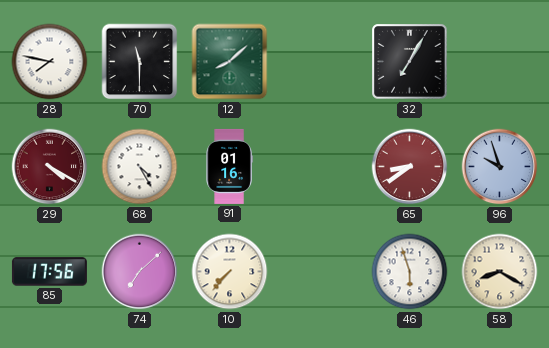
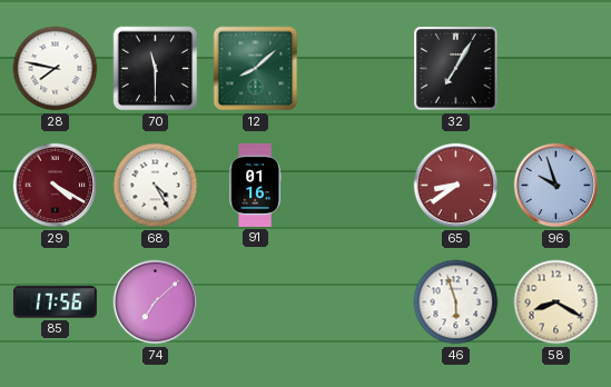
10: 7:37 -> none
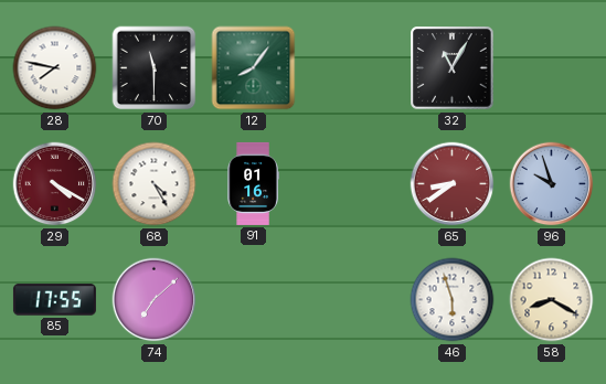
12: 8:08 -> 8:06
32: 7:05 -> 11:05
85: 17:56 -> 17:55
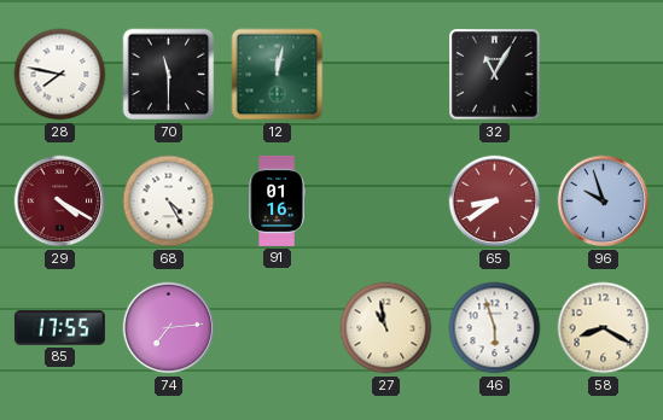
12: 8:06 -> 12:02
74: 7:08 -> 7:14
27: none -> 10:58
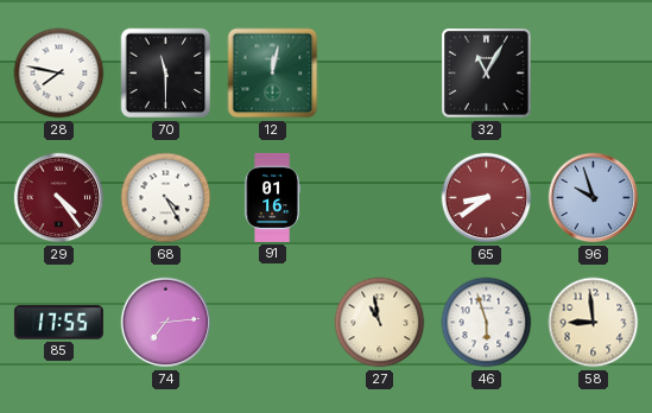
29: 4:20 -> 4:24
58: 8:20 -> 8:59
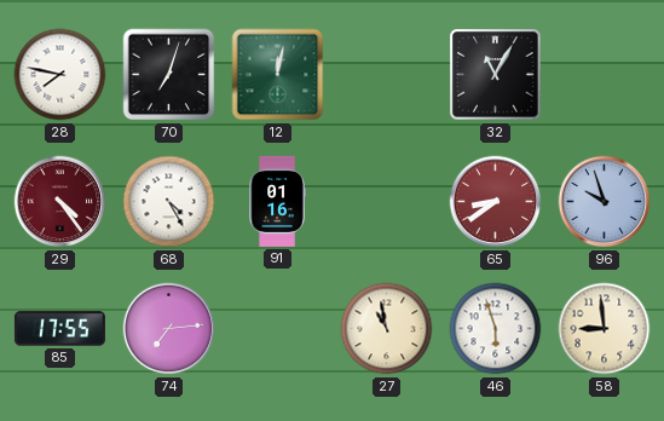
70: 11:30 -> 7:03
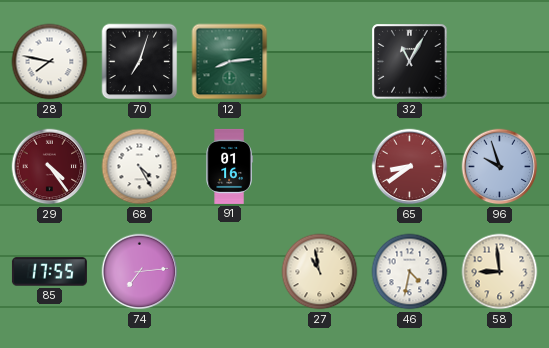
12: 12:02 -> 8:14
46: 5:57 -> 4:32
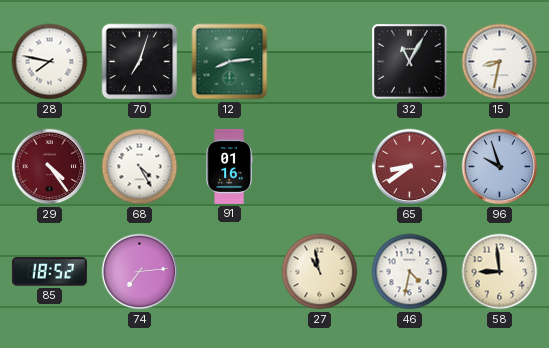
15: none -> 8:32
85: 17:55 -> 18:52
